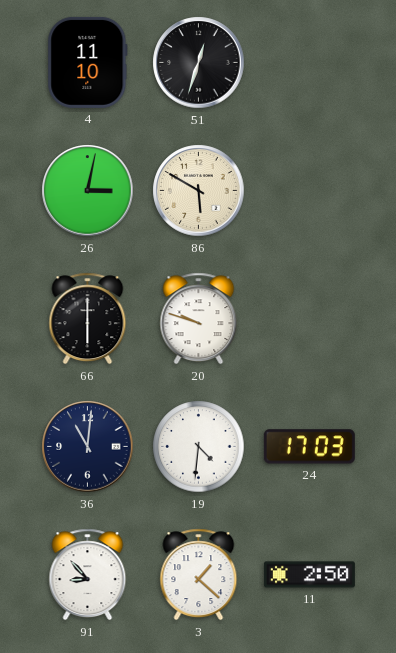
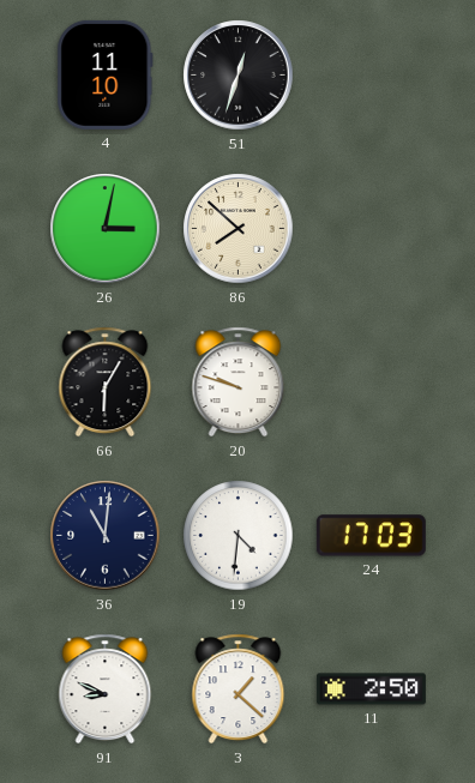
86: 5:50 -> 7:52
66: 6:00 -> 6:05
91: 8:53 -> 8:49
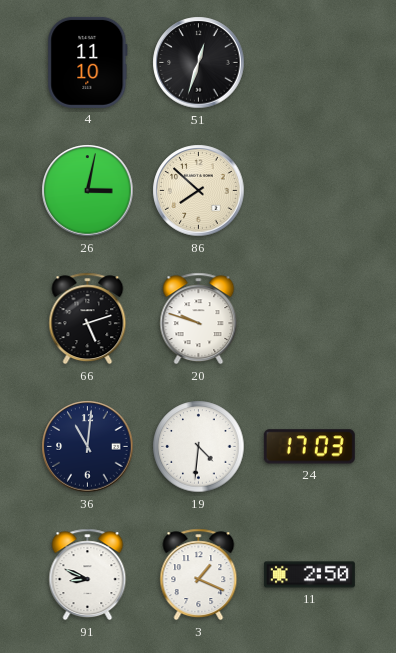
66: 6:05 -> 5:12
3: 1:22 -> 1:19
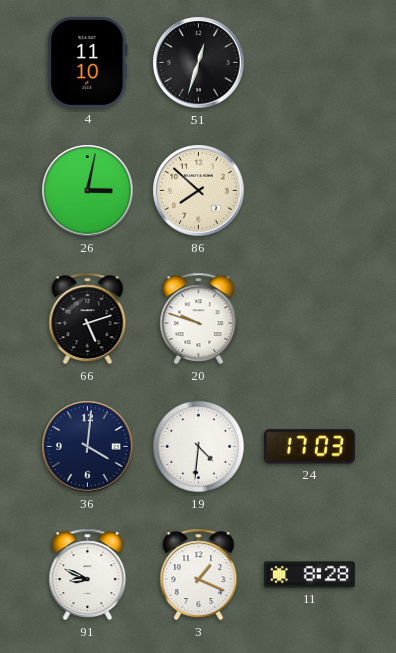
36: 11:01 -> 4:01
11: 2:50 -> 8:28
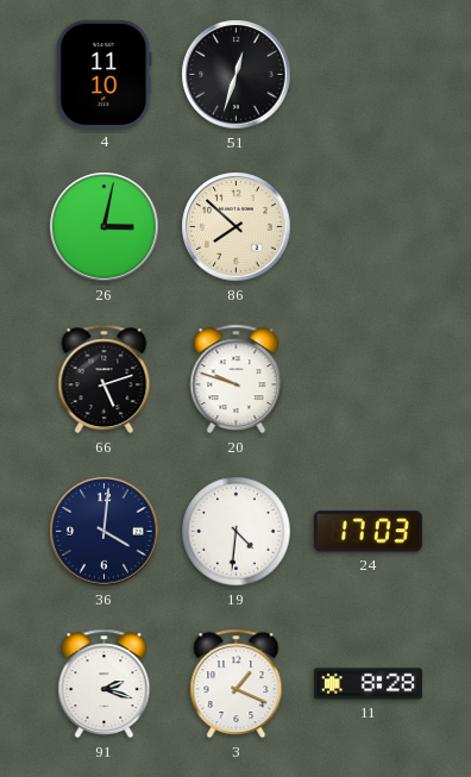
91: 8:49 -> 2:18
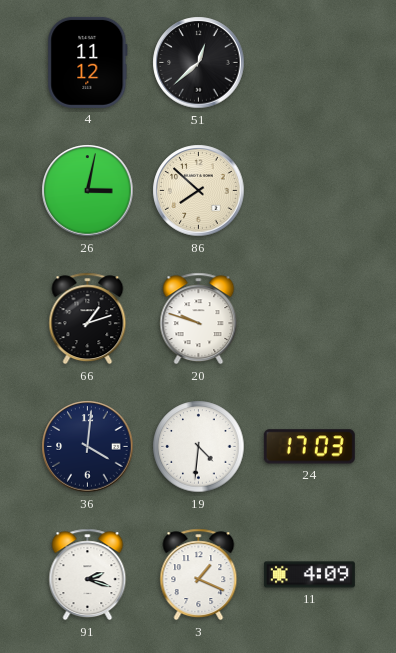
4: 11:10 -> 11:12
51: 12:33 -> 12:38
66: 5:12 -> 1:12
11: 8:28 -> 4:09
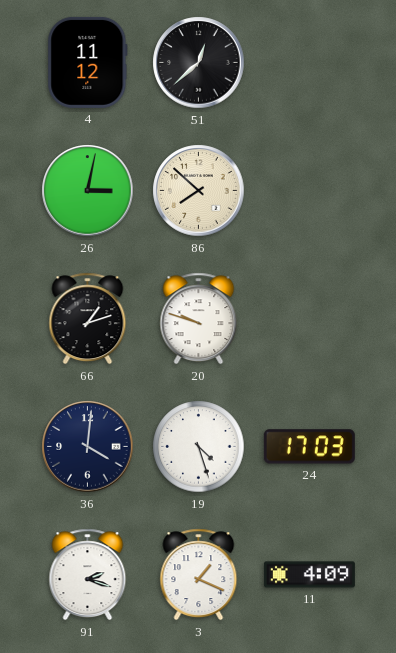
19: 4:31 -> 4:27
